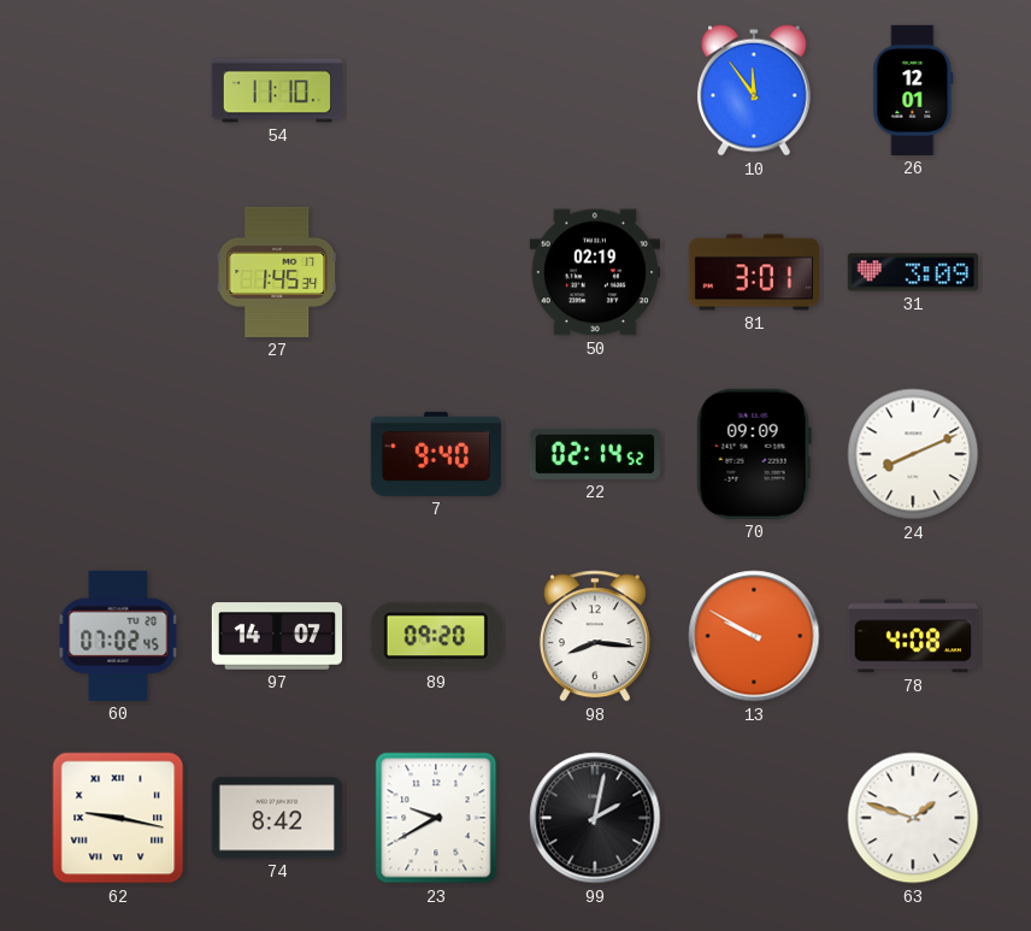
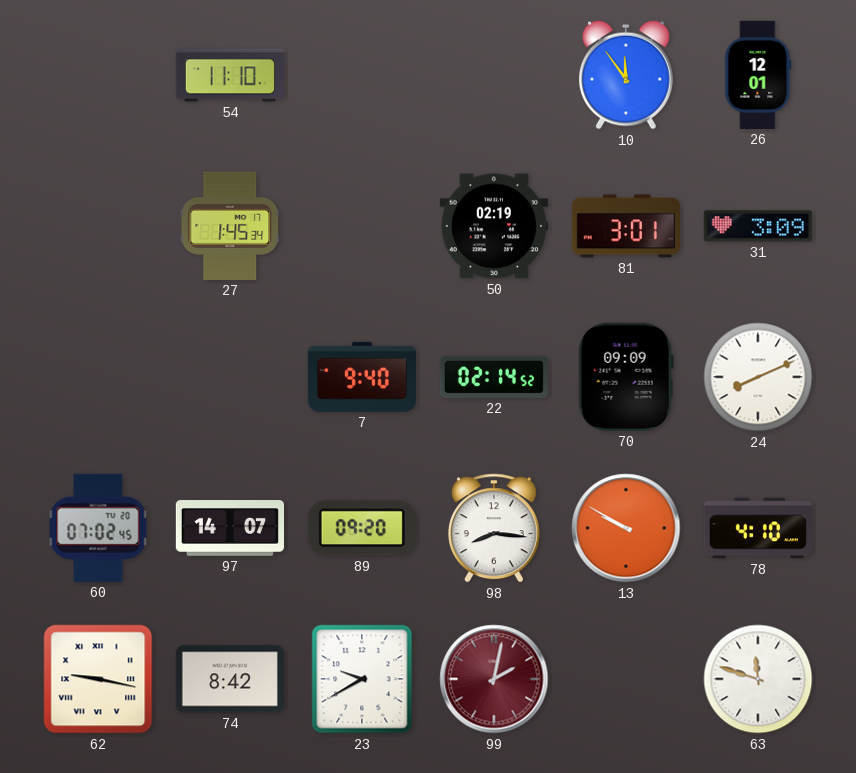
78: 4:08 -> 4:10
99 dial: black -> burgundy
63: 1:48 -> 11:48
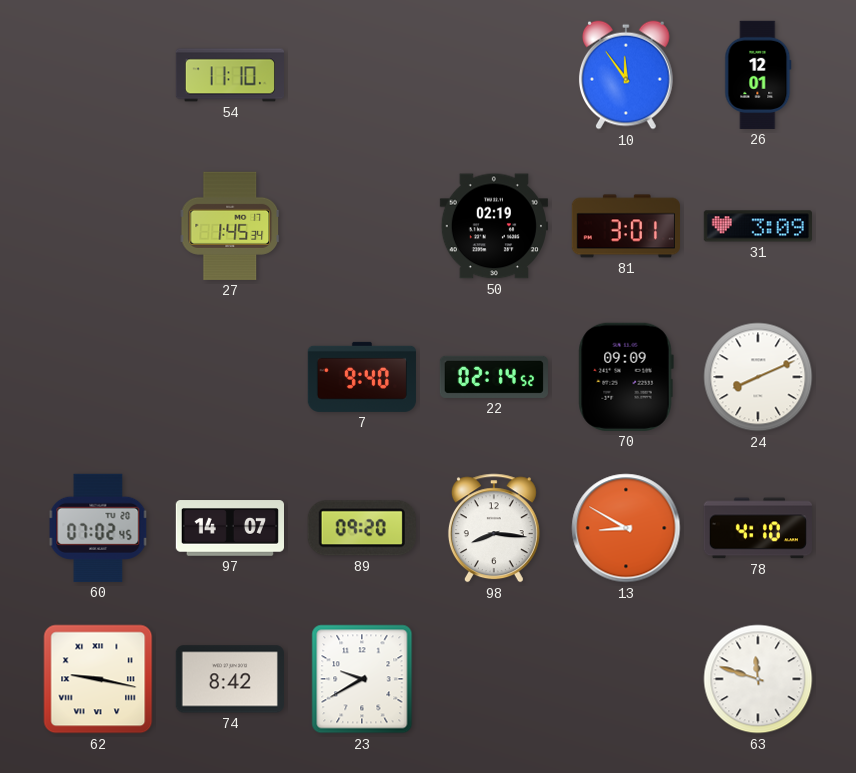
13: 9:50 -> 8:50
99: 2:02 -> none
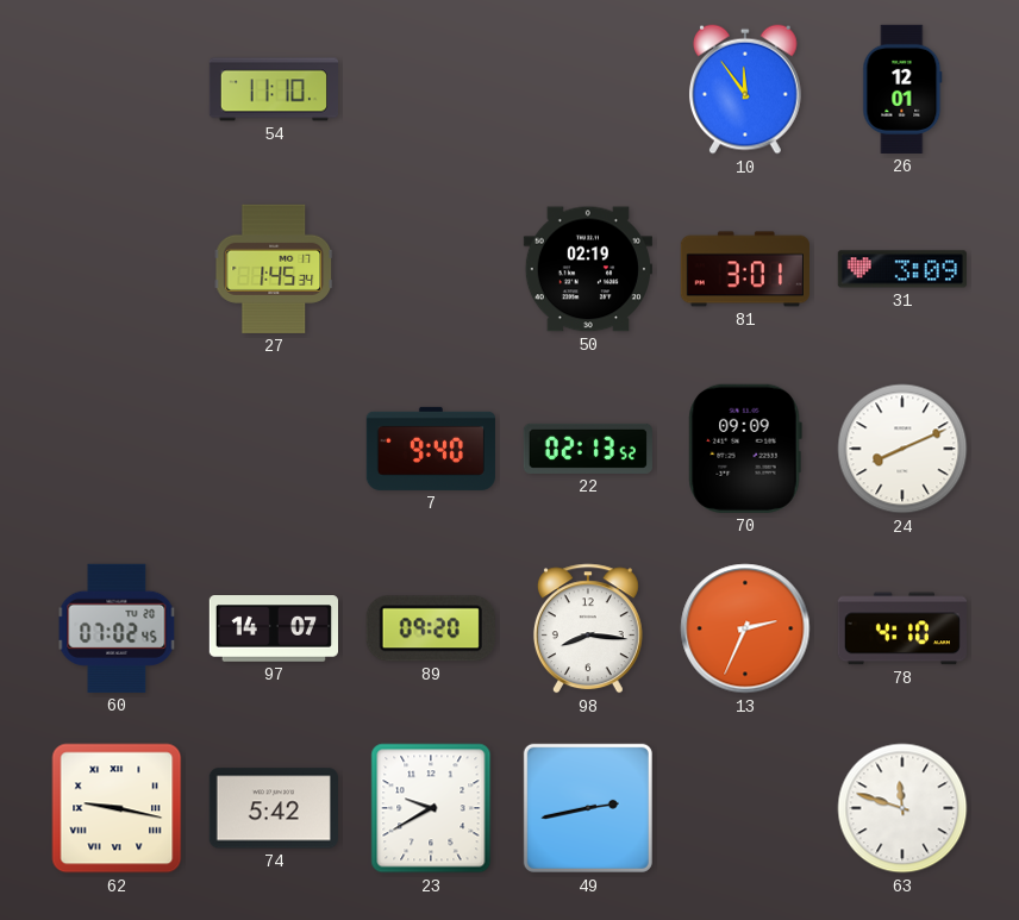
22: 02:14 -> 02:13
13: 8:50 -> 2:34
74: 8:42 -> 5:42
49: none -> 2:43
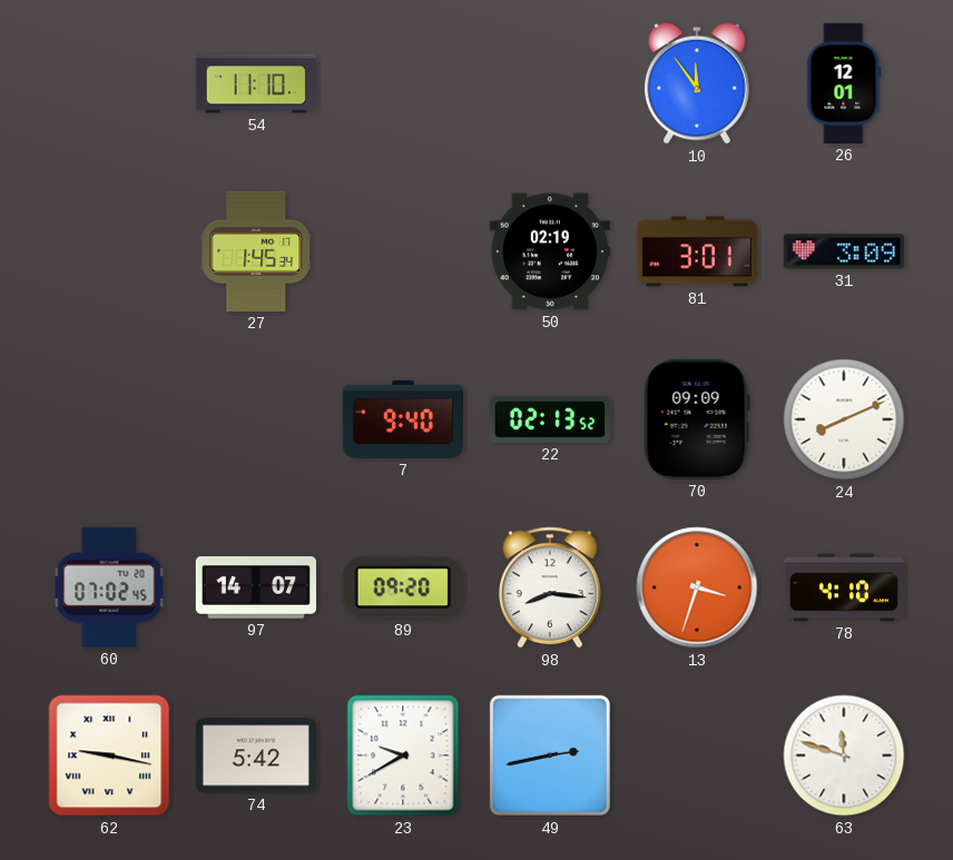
13: 2:34 -> 3:33
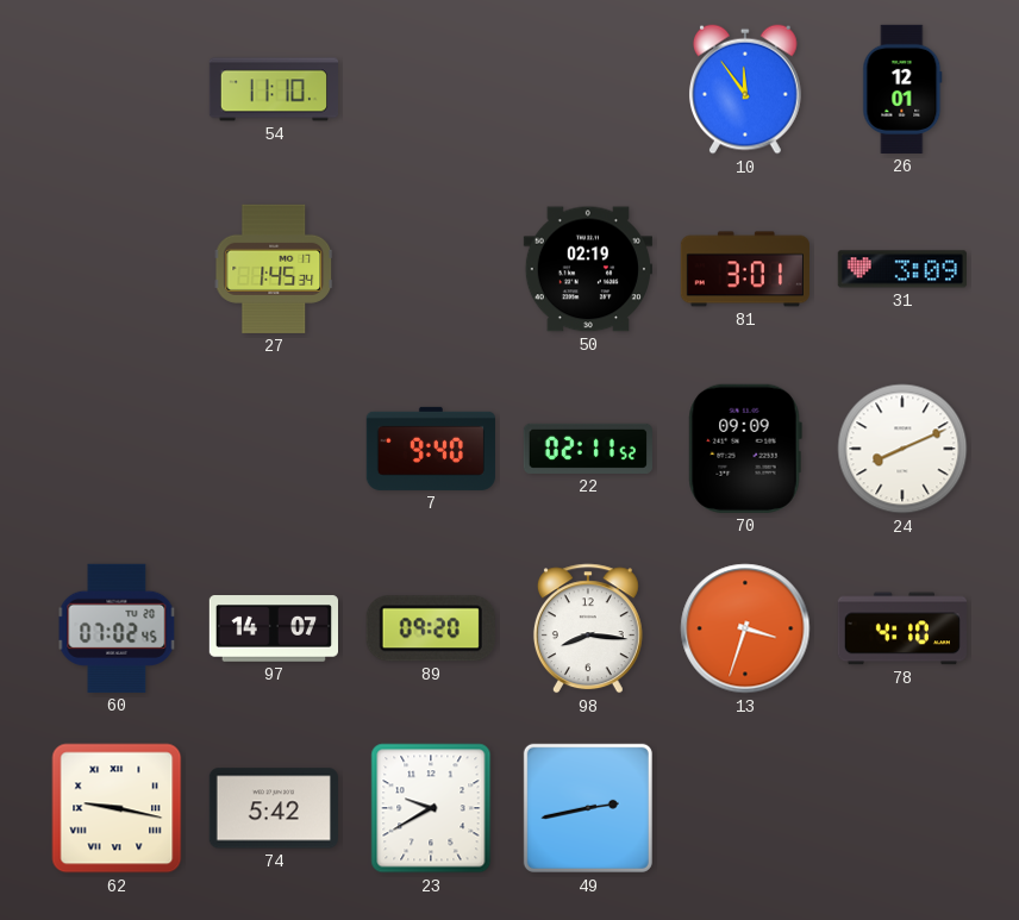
22: 02:13 -> 02:11
63: 11:48 -> none
